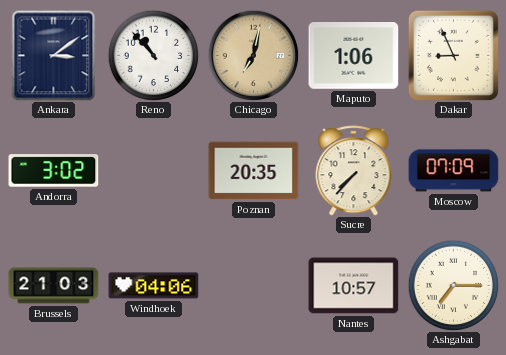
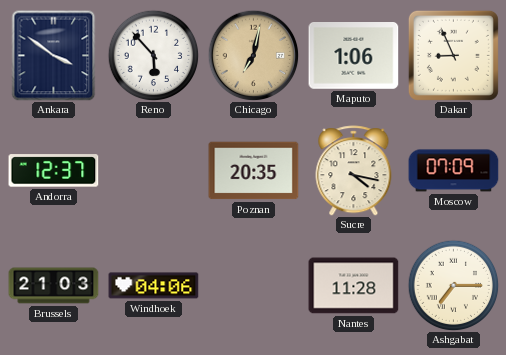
Ankara: 3:09 -> 3:51
Reno: 10:53 -> 5:53
Andorra: 3:02 -> 12:37
Sucre: 7:37 -> 4:17
Nantes: 10:57 -> 11:28
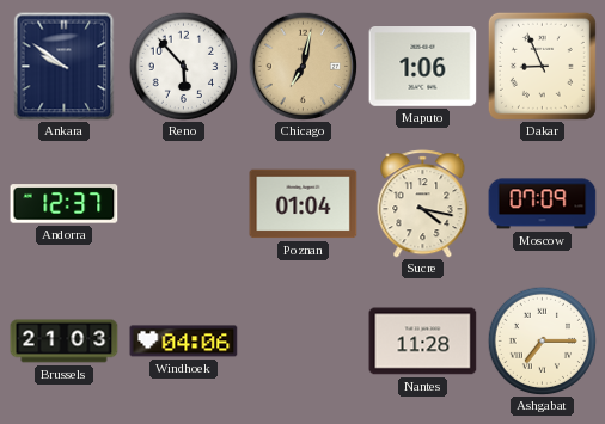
Ankara: 3:51 -> 9:51
Poznan: 20:35 -> 01:04
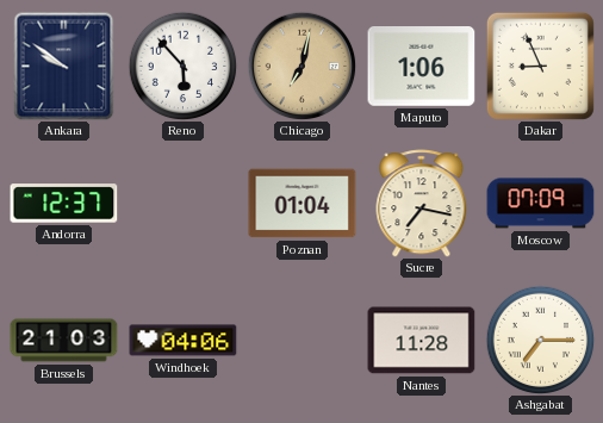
Sucre: 4:17 -> 7:17
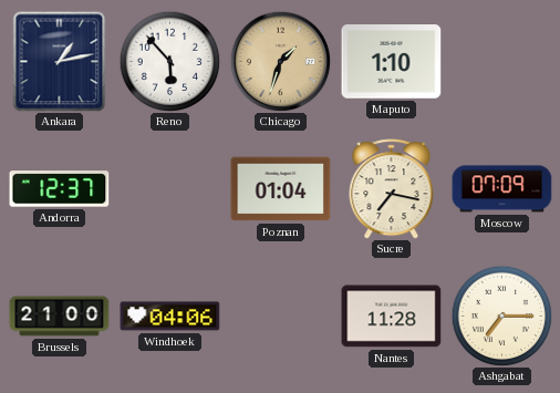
Ankara: 9:51 -> 1:13
Chicago: 7:02 -> 1:33
Maputo: 1:06 -> 1:10
Dakar: 8:56 -> none
Brussels: 21:03 -> 21:00
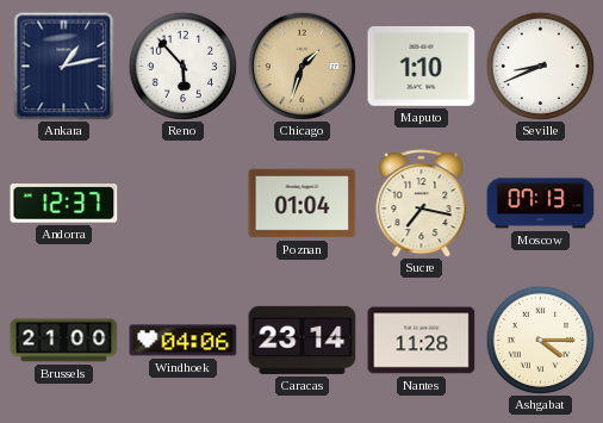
Seville: none -> 8:41
Moscow: 07:09 -> 07:13
Caracas: none -> 23:14
Ashgabat: 7:15 -> 4:15
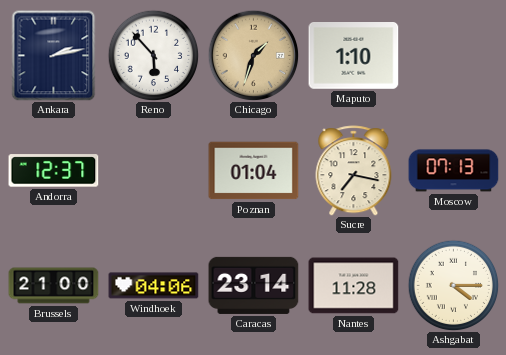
Ankara: 1:13 -> 2:13
Seville: 8:41 -> none
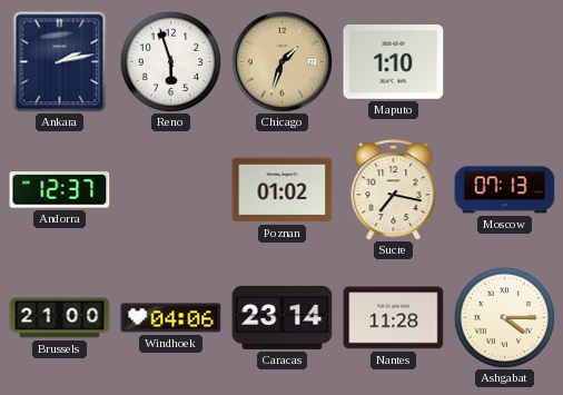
Reno: 5:53 -> 5:57
Poznan: 01:04 -> 01:02
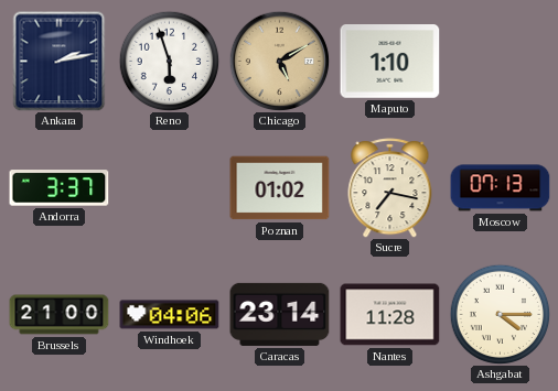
Chicago: 1:33 -> 5:10
Andorra: 12:37 -> 3:37
